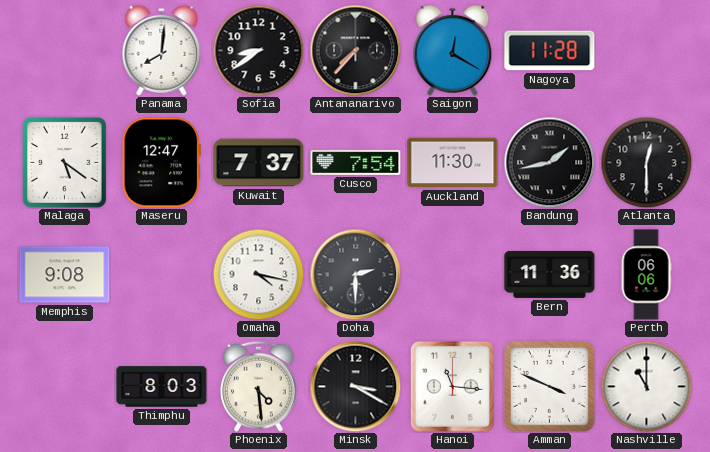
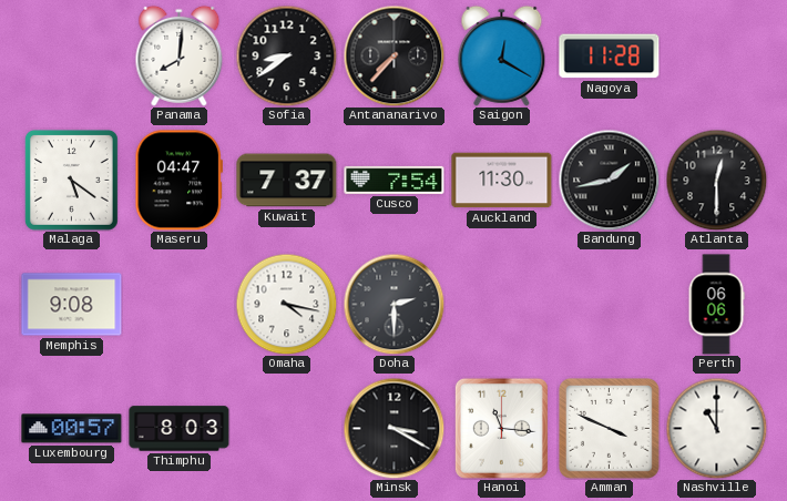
Maseru: 12:47 -> 04:47
Bern: 11:36 -> none
Luxembourg: none -> 00:57
Phoenix: 4:29 -> none
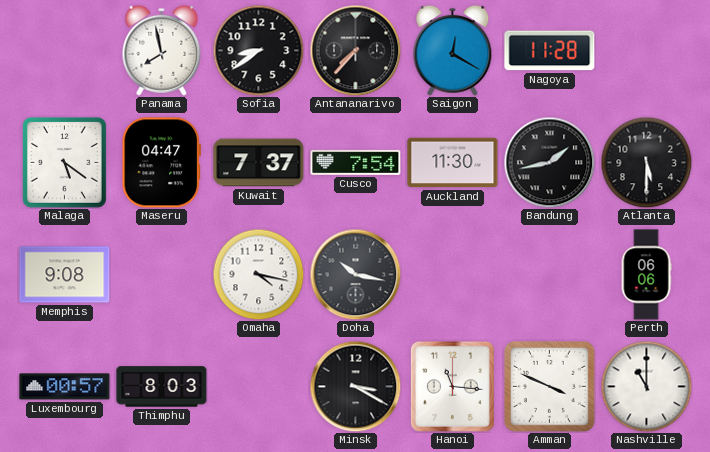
Panama: 8:01 -> 7:58
Atlanta: 12:30 -> 5:30
Doha: 2:30 -> 10:17
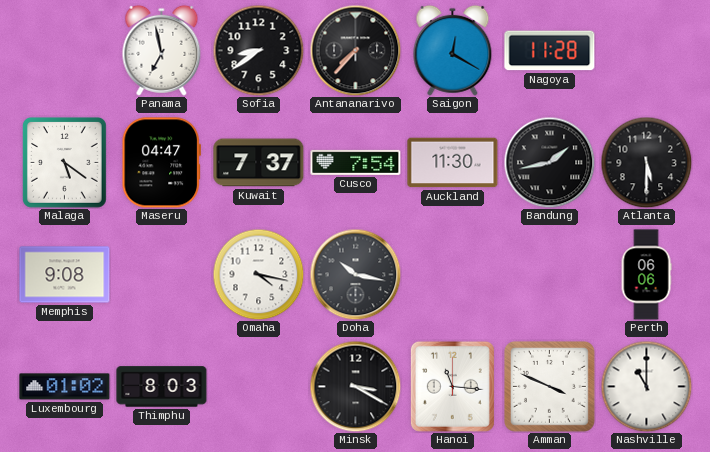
Panama: 7:58 -> 6:58
Luxembourg: 00:57 -> 01:02
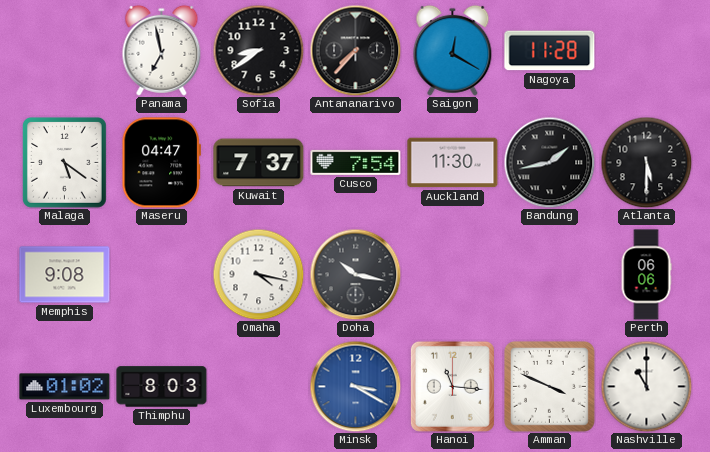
Minsk dial: black -> blue
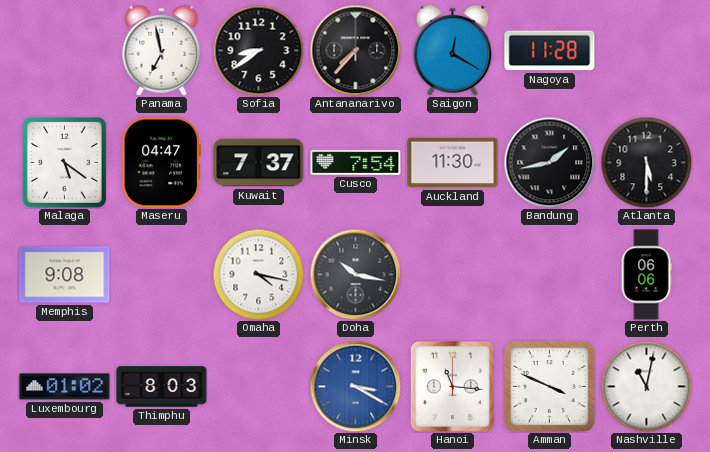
Nashville: 11:00 -> 11:02
